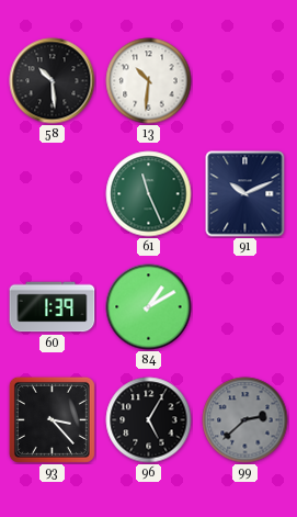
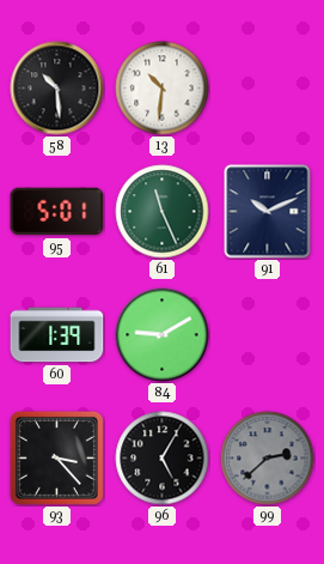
95: none -> 5:01
84: 1:10 -> 9:10
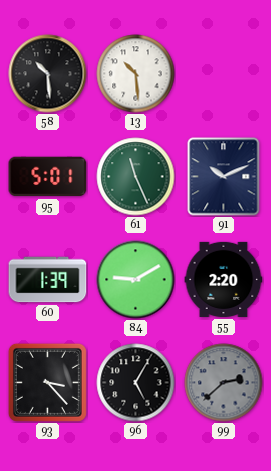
13: 10:31 -> 10:29
55: none -> 2:20
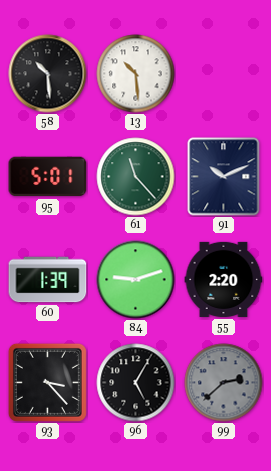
61: 11:26 -> 11:23
84: 9:10 -> 9:12
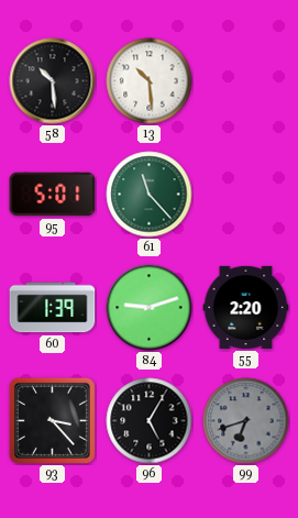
91: 10:11 -> none
99: 2:38 -> 6:42
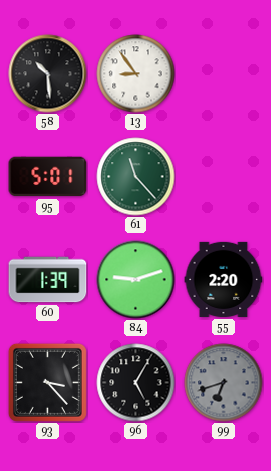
13: 10:29 -> 8:54
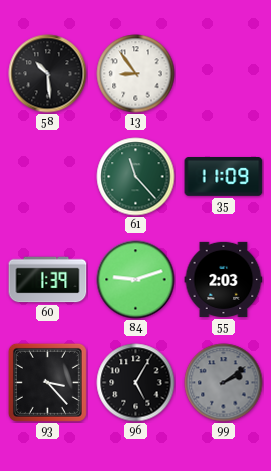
95: 5:01 -> none
35: none -> 11:09
55: 2:20 -> 2:03
99: 6:42 -> 2:09
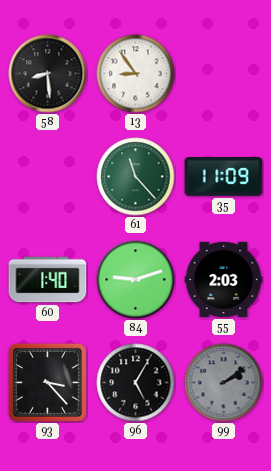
58: 10:29 -> 8:29
60: 1:39 -> 1:40
